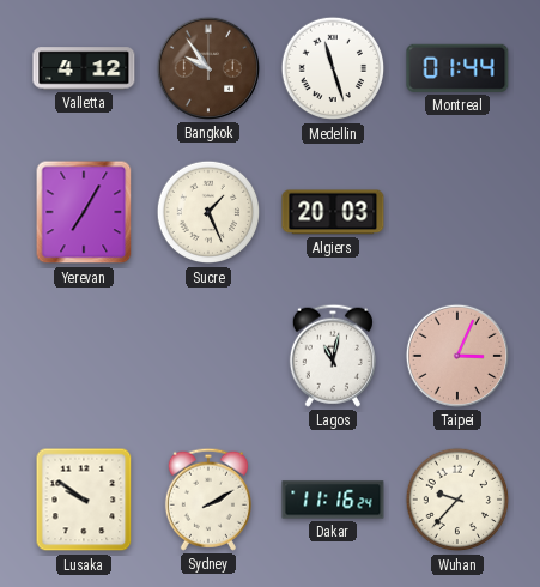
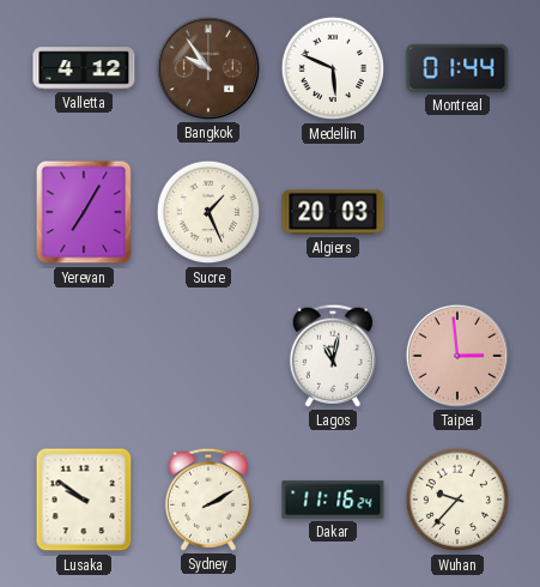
Medellin: 11:27 -> 5:49
Taipei: 3:04 -> 2:59
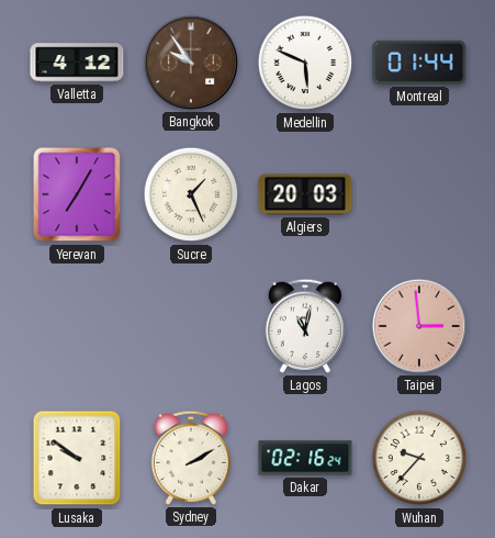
Dakar: 11:16 -> 02:16
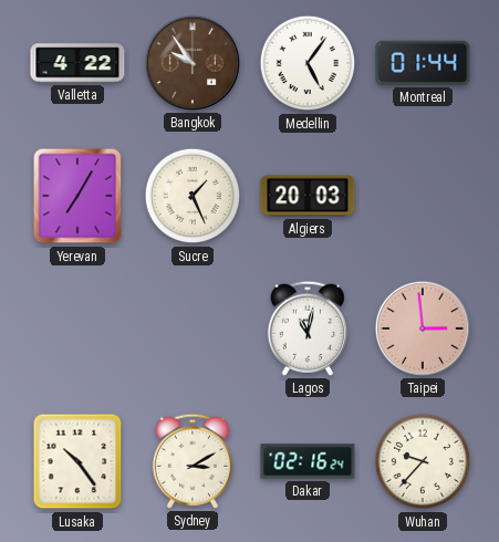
Valletta: 4:12 -> 4:22
Medellin: 5:49 -> 5:06
Lusaka: 9:51 -> 10:24
Sydney: 2:10 -> 3:10
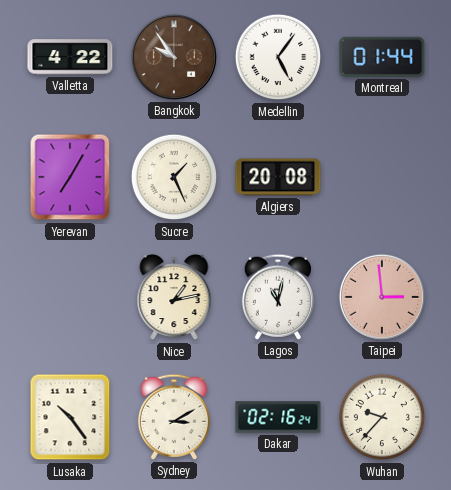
Algiers: 20:03 -> 20:08
Nice: none -> 1:13
